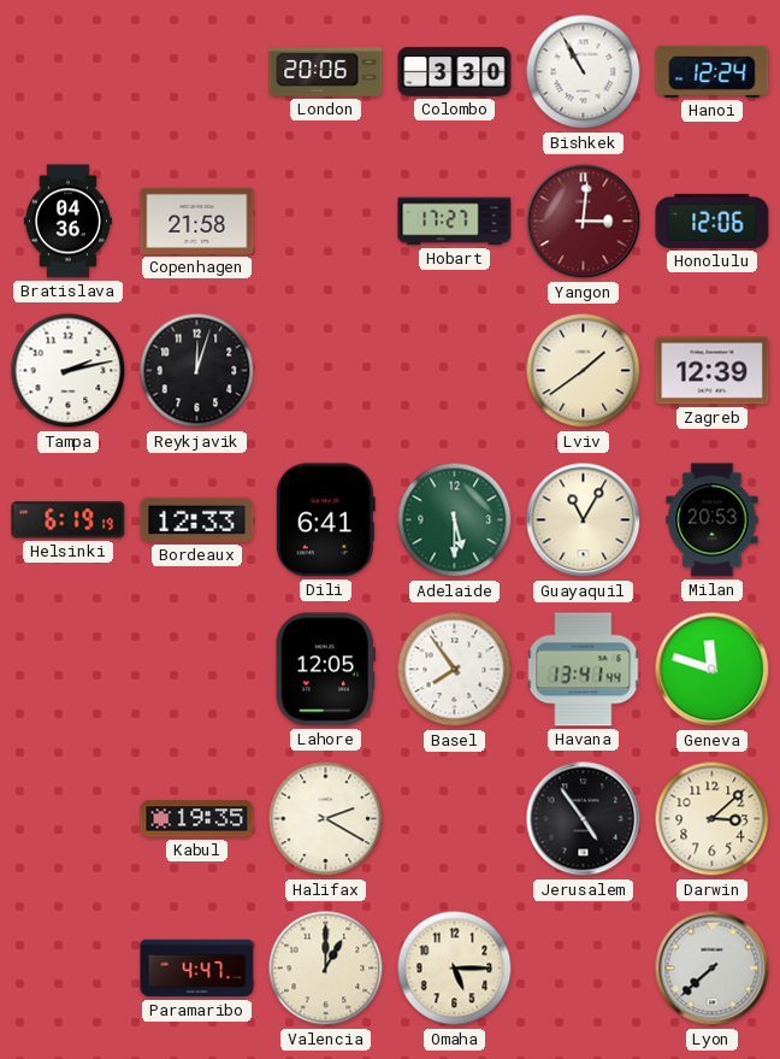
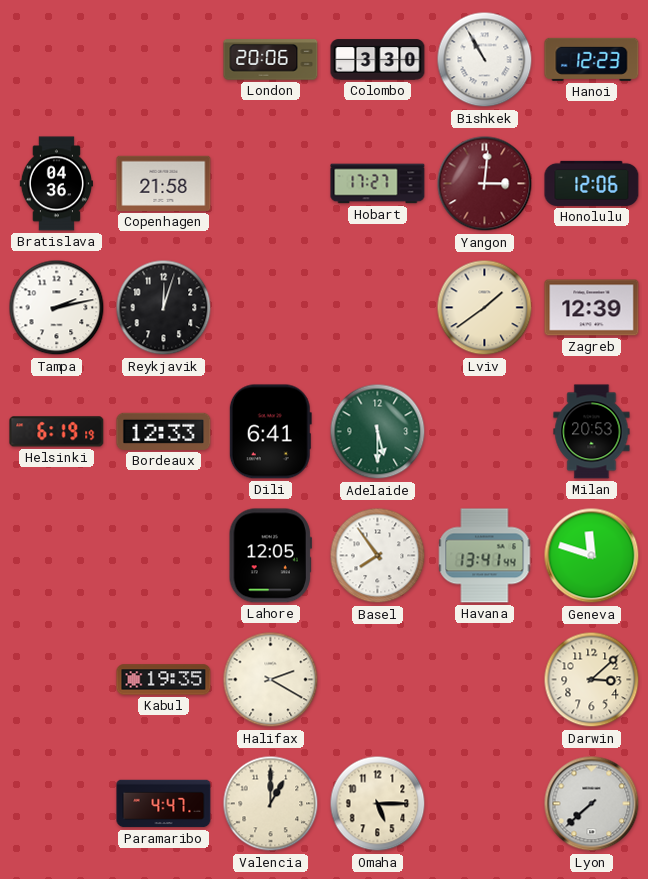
Hanoi: 12:24 -> 12:23
Guayaquil: 11:05 -> none
Jerusalem: 4:54 -> none
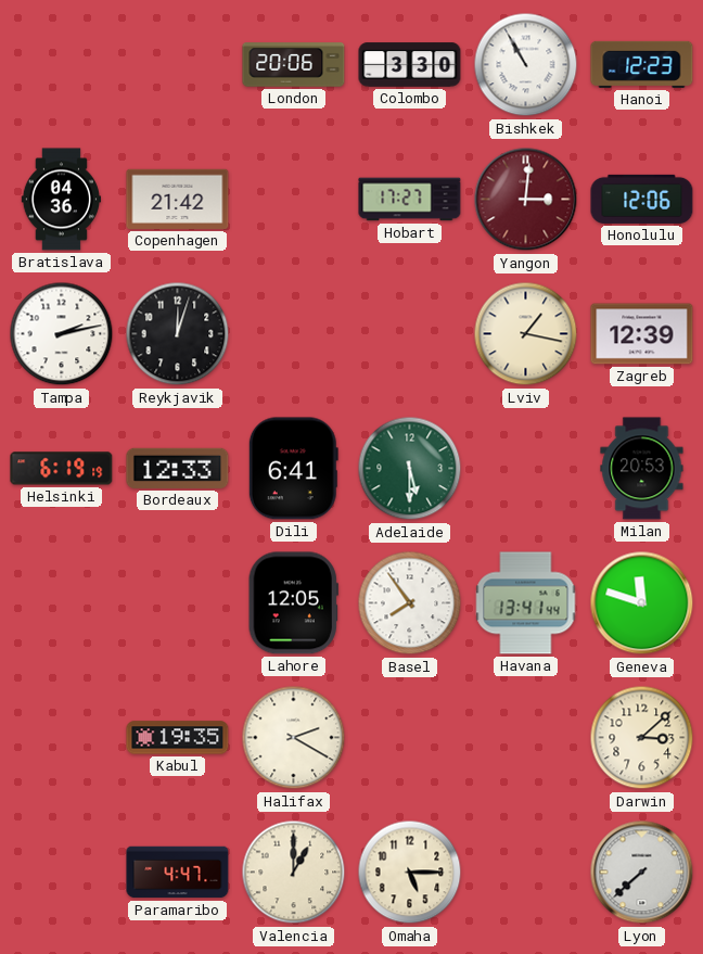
Copenhagen: 21:58 -> 21:42
Lviv: 1:39 -> 1:17
